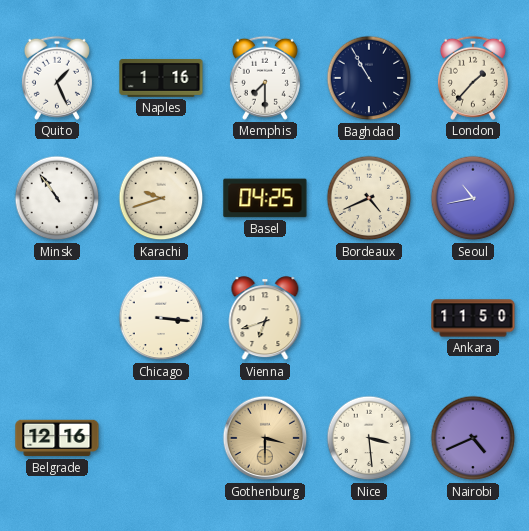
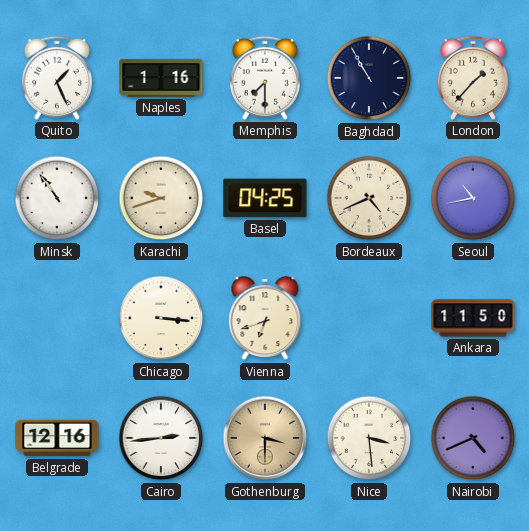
Cairo: none -> 2:44
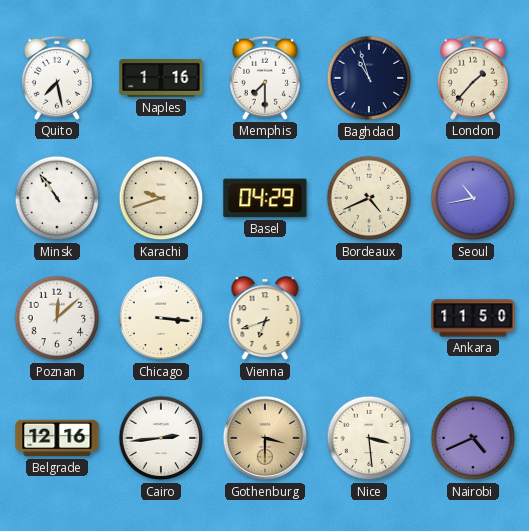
Quito: 1:26 -> 7:28
Baghdad: 10:55 -> 10:57
Basel: 04:25 -> 04:29
Poznan: none -> 12:08
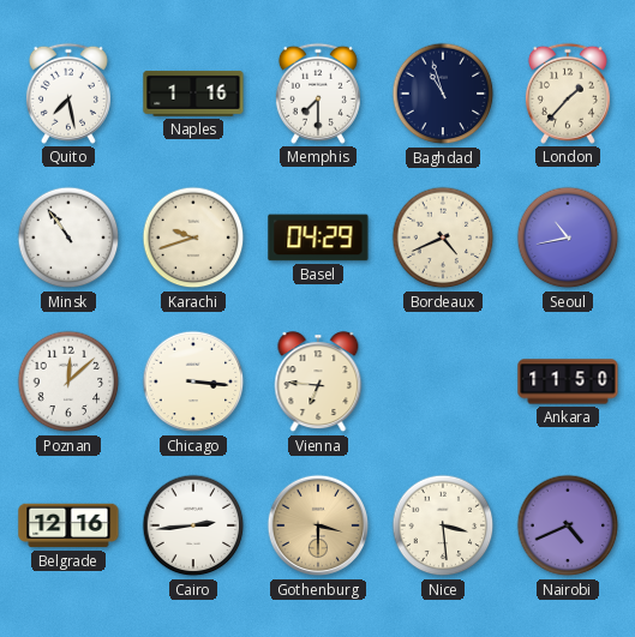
Vienna: 6:42 -> 6:46
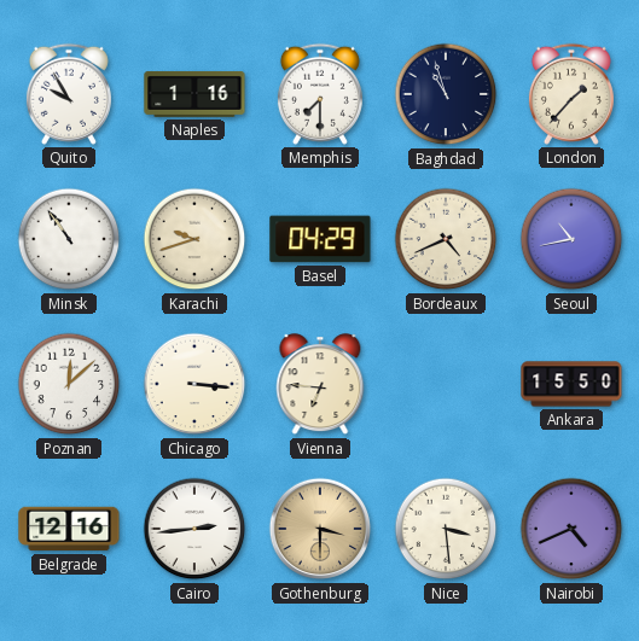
Quito: 7:28 -> 9:55
Ankara: 11:50 -> 15:50
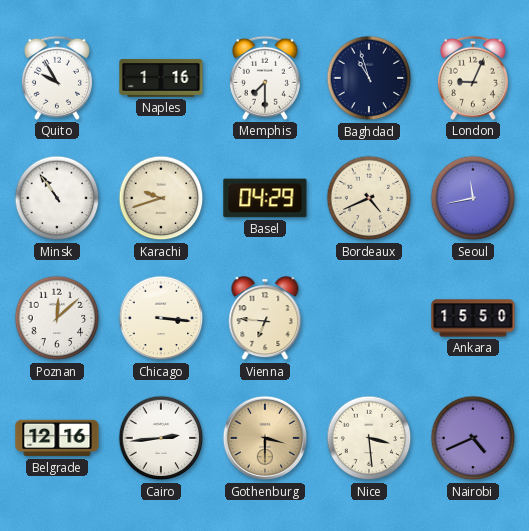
London: 1:37 -> 9:04
Seoul: 10:43 -> 11:43
